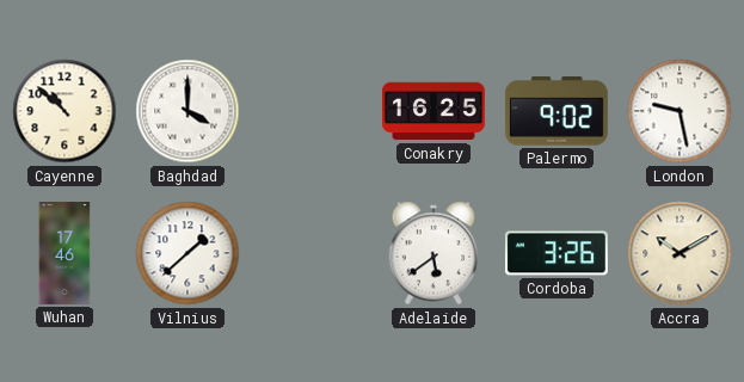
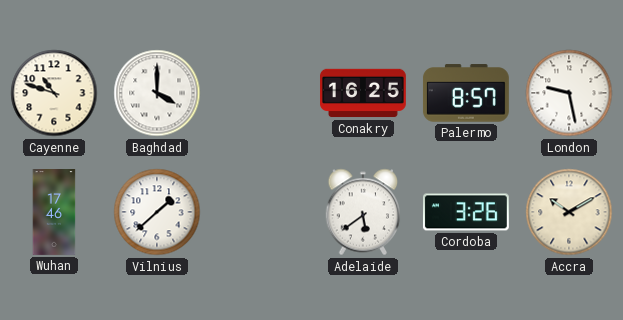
Cayenne: 10:52 -> 10:48
Palermo: 9:02 -> 8:57
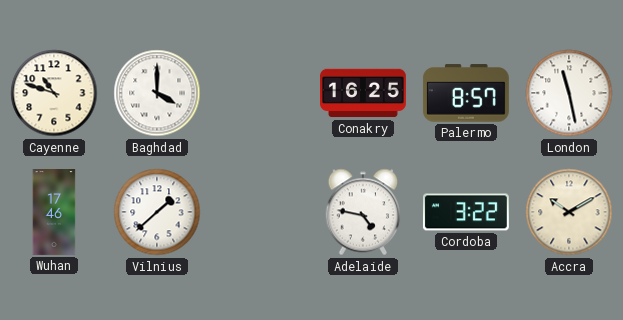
London: 9:28 -> 11:28
Adelaide: 5:39 -> 4:47
Cordoba: 3:26 -> 3:22
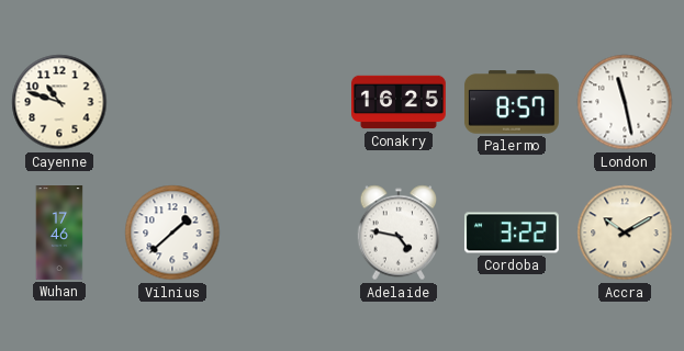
Baghdad: 4:00 -> none
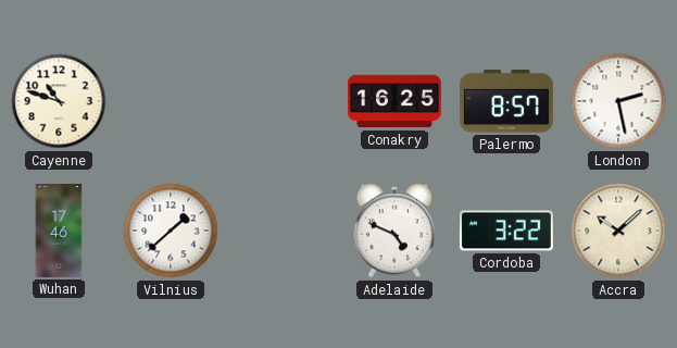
London: 11:28 -> 2:28
Adelaide: 4:47 -> 4:49
Accra: 10:10 -> 10:08
